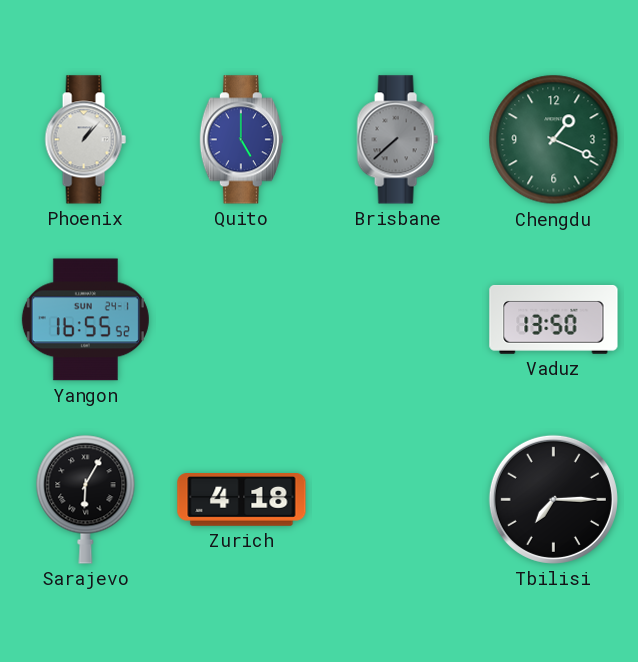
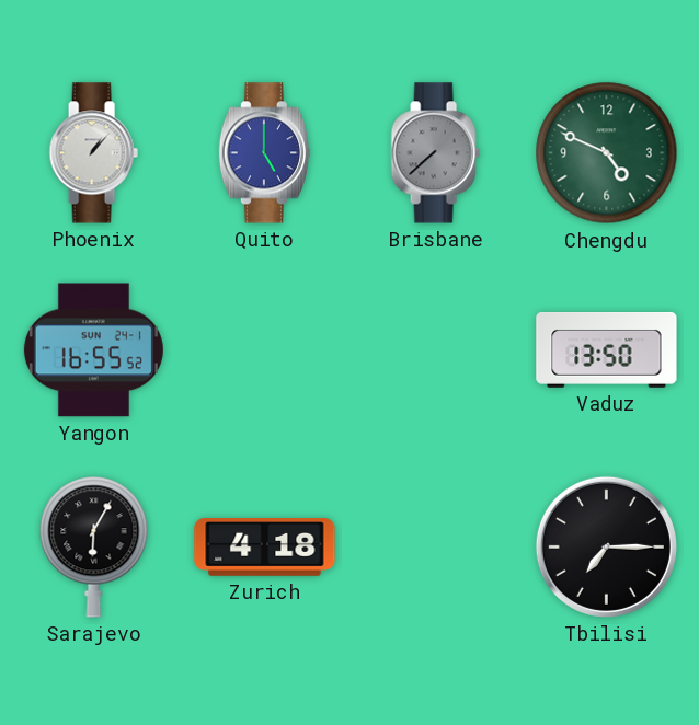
Chengdu: 1:19 -> 4:49
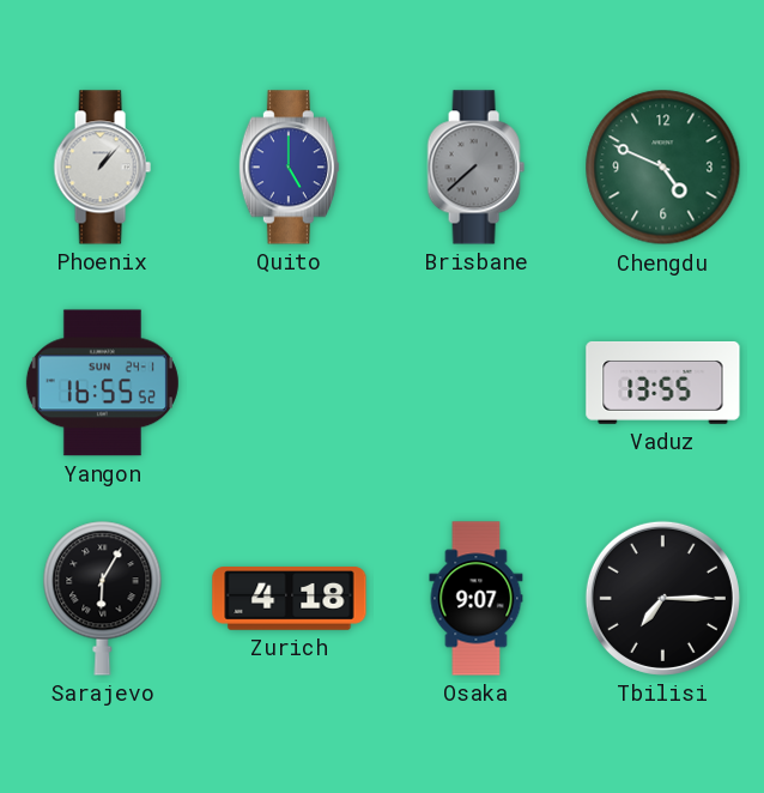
Vaduz: 13:50 -> 13:55
Osaka: none -> 9:07
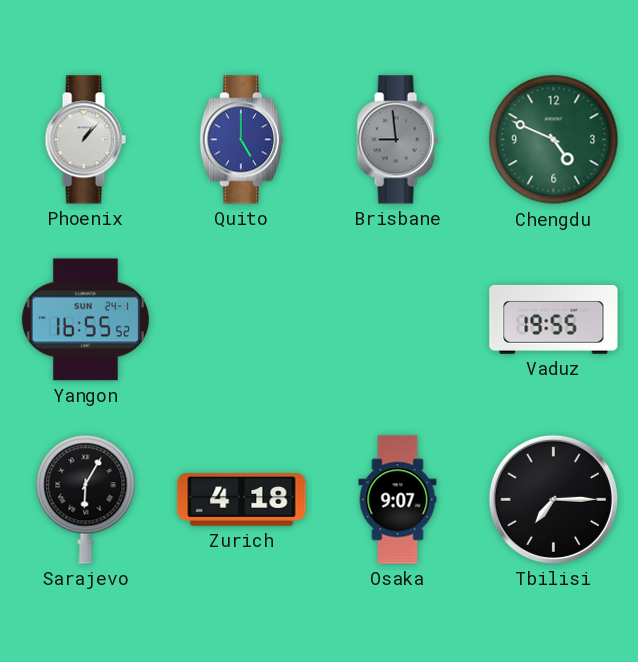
Brisbane: 7:38 -> 8:59
Vaduz: 13:55 -> 19:55
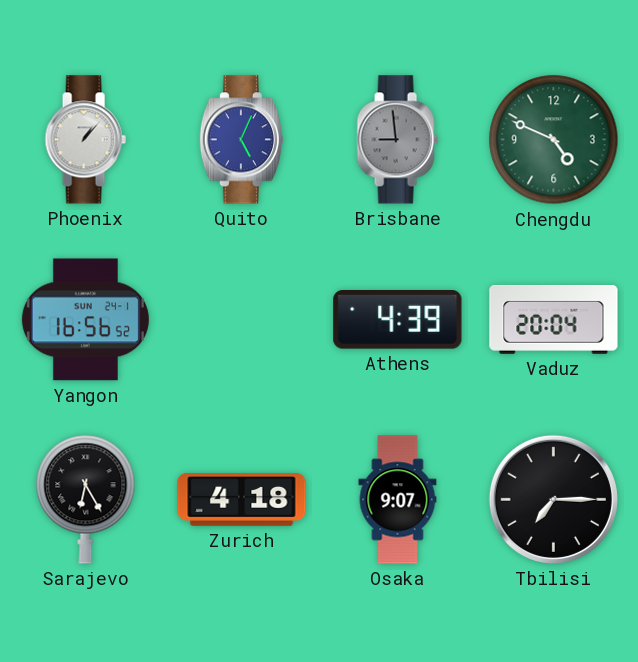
Quito: 5:00 -> 5:04
Yangon: 16:55 -> 16:56
Athens: none -> 4:39
Vaduz: 19:55 -> 20:04
Sarajevo: 6:05 -> 6:25
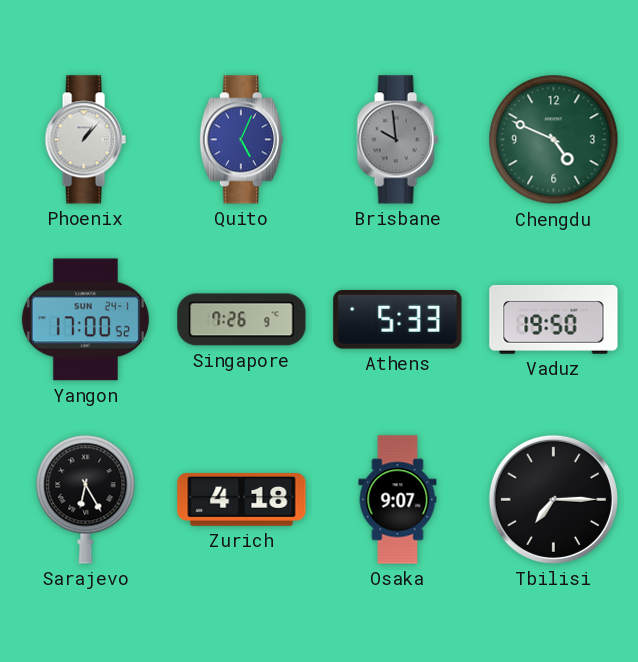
Brisbane: 8:59 -> 9:59
Yangon: 16:56 -> 17:00
Singapore: none -> 7:26
Athens: 4:39 -> 5:33
Vaduz: 20:04 -> 19:50
